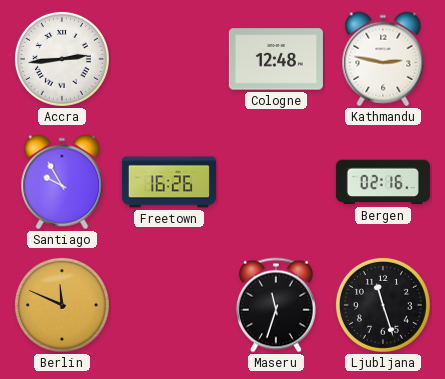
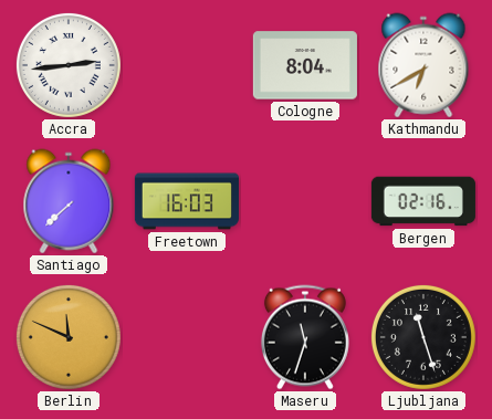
Cologne: 12:48 -> 8:04
Kathmandu: 2:47 -> 6:40
Santiago: 9:55 -> 7:38
Freetown: 16:26 -> 16:03
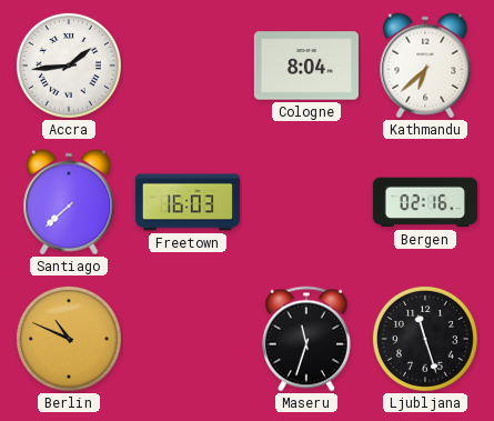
Accra: 2:44 -> 1:44
Kathmandu: 6:40 -> 6:38
Berlin: 11:49 -> 10:49
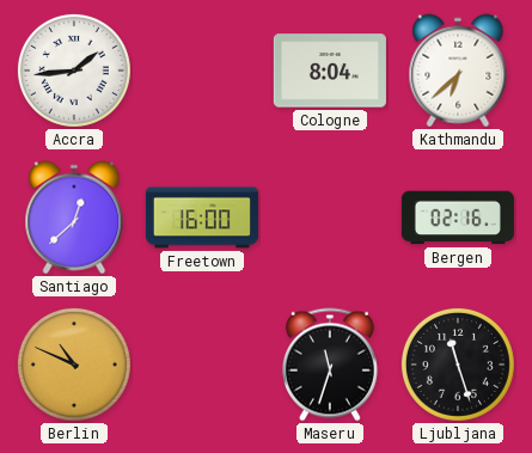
Santiago: 7:38 -> 12:38
Freetown: 16:03 -> 16:00
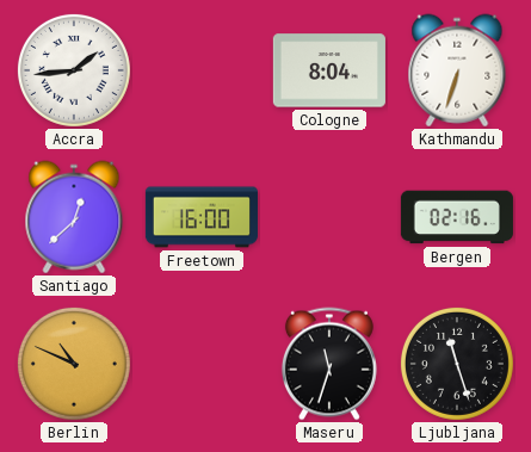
Kathmandu: 6:38 -> 6:33
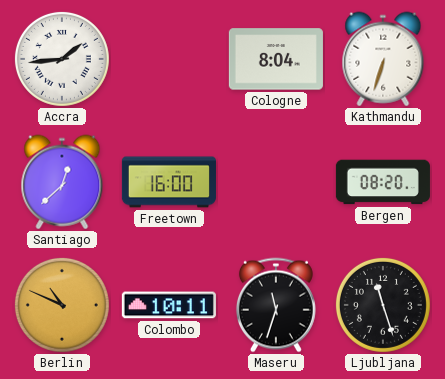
Bergen: 02:16 -> 08:20
Colombo: none -> 10:11
